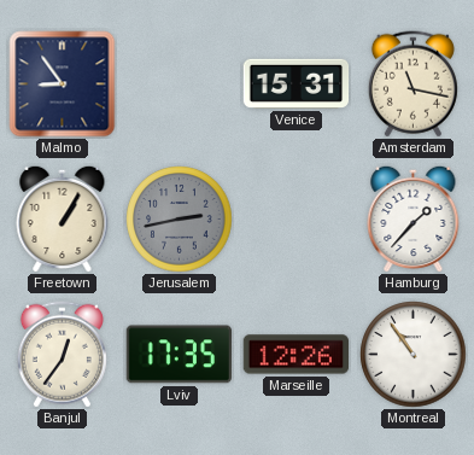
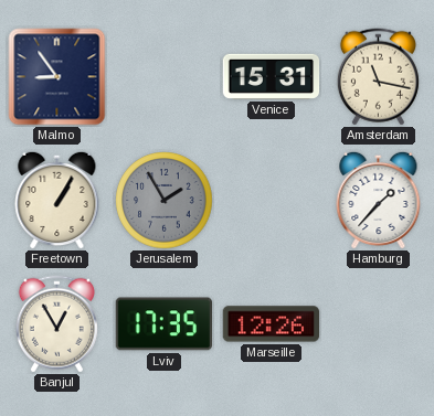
Jerusalem: 2:43 -> 1:55
Banjul: 12:36 -> 12:55
Montreal: 10:54 -> none
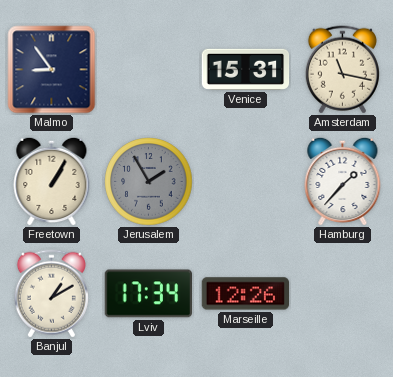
Banjul: 12:55 -> 1:10
Lviv: 17:35 -> 17:34
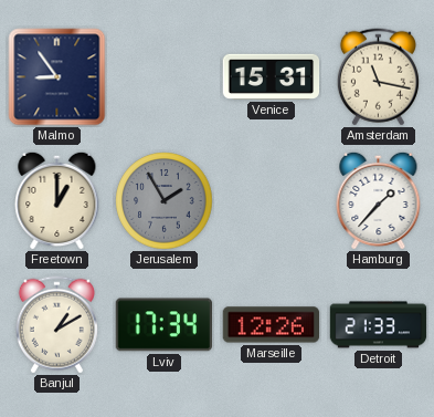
Freetown: 1:05 -> 1:00
Detroit: none -> 21:33
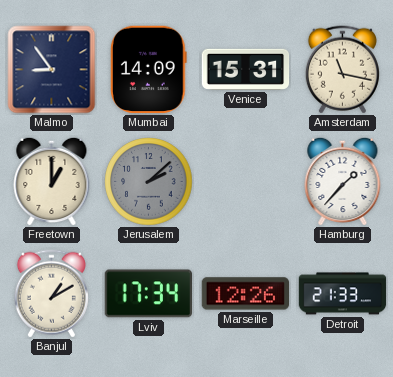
Mumbai: none -> 14:09
Jerusalem: 1:55 -> 2:08
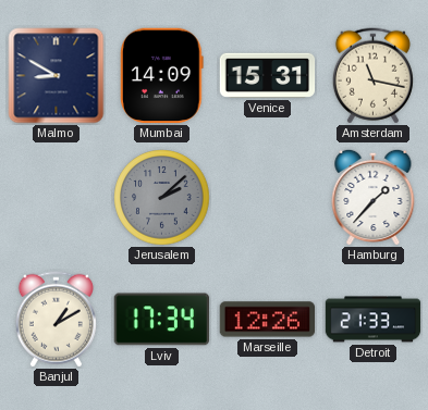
Malmo: 8:54 -> 8:50
Freetown: 1:00 -> none
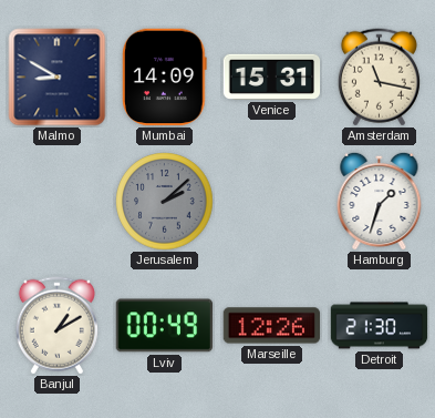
Hamburg: 1:37 -> 1:33
Lviv: 17:34 -> 00:49
Detroit: 21:33 -> 21:30
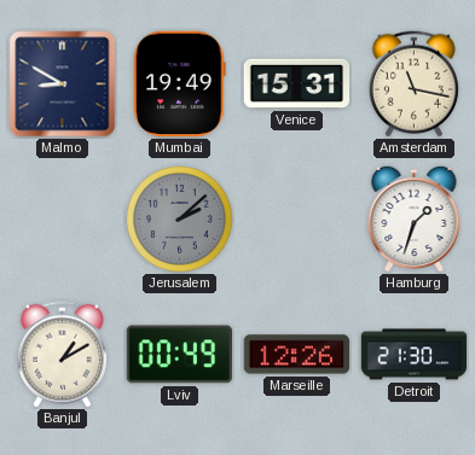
Mumbai: 14:09 -> 19:49
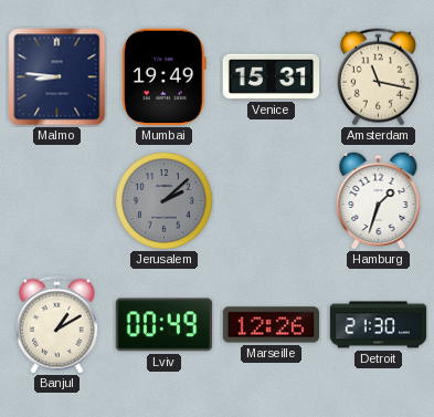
Malmo: 8:50 -> 8:46
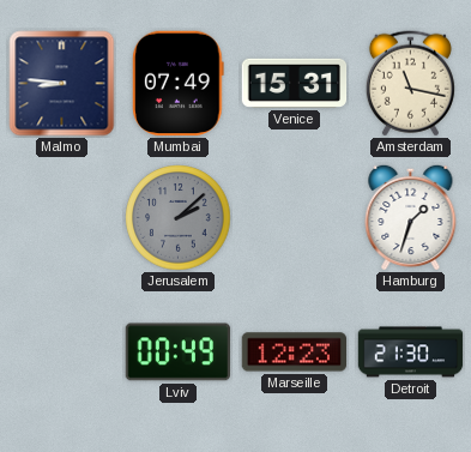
Mumbai: 19:49 -> 07:49
Banjul: 1:10 -> none
Marseille: 12:26 -> 12:23
